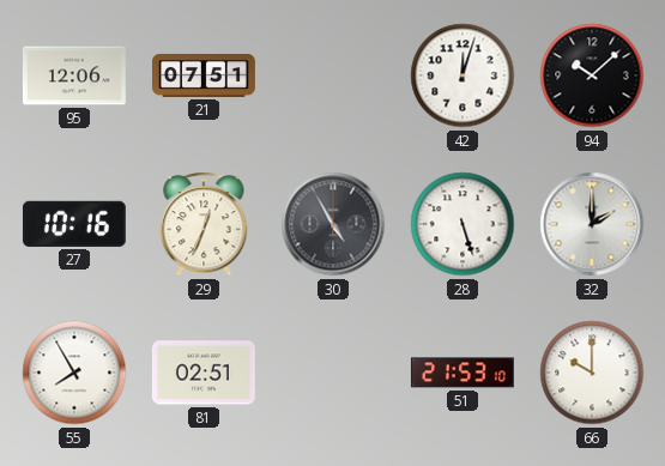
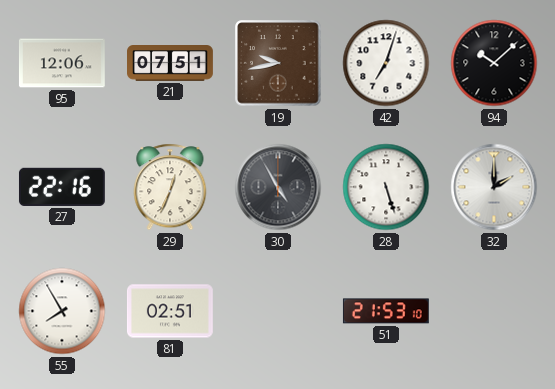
19: none -> 9:43
42: 12:03 -> 7:03
27: 10:16 -> 22:16
66: 10:00 -> none
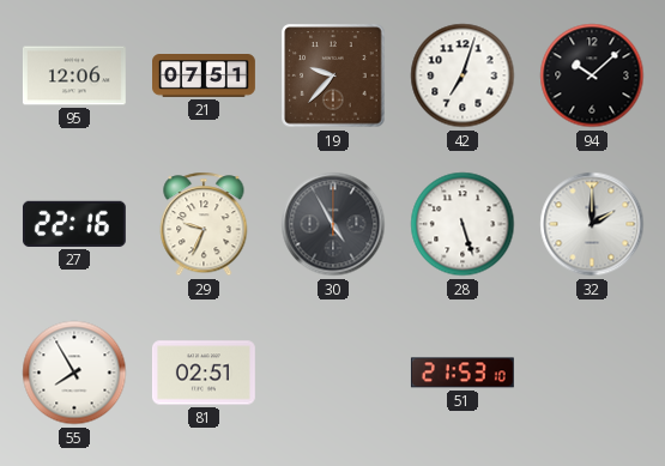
19: 9:43 -> 9:37
29: 12:34 -> 9:34
